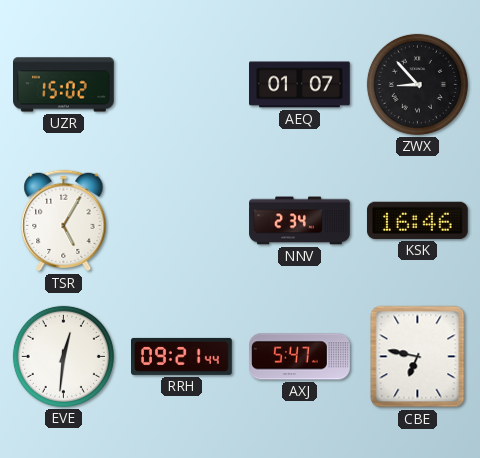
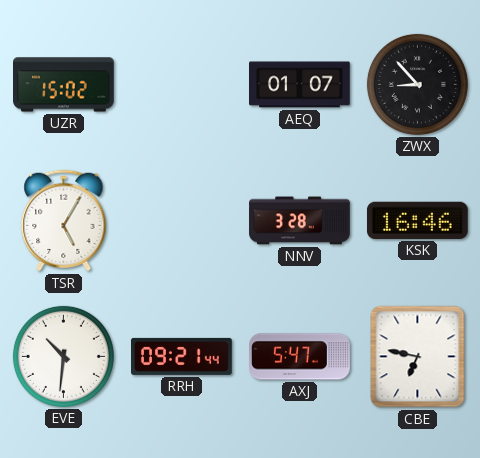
NNV: 2:34 -> 3:28
EVE: 12:31 -> 10:31
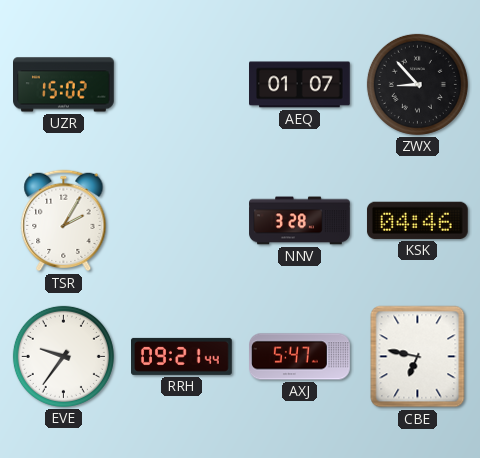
TSR: 5:05 -> 2:05
KSK: 16:46 -> 04:46
EVE: 10:31 -> 9:36
